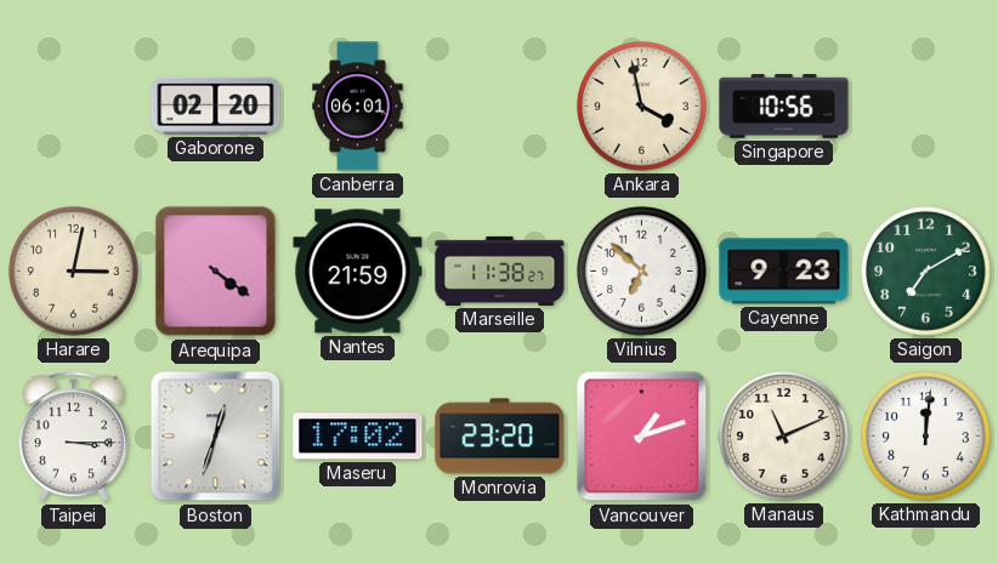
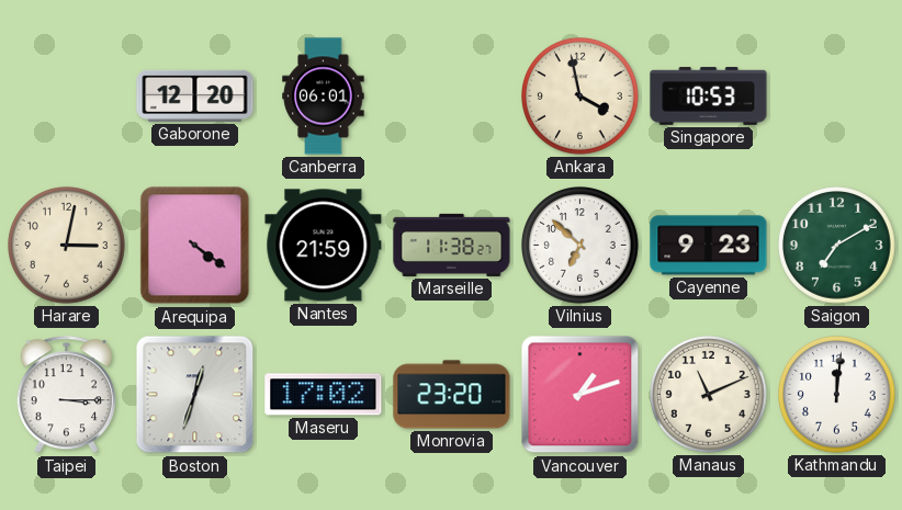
Gaborone: 02:20 -> 12:20
Singapore: 10:56 -> 10:53
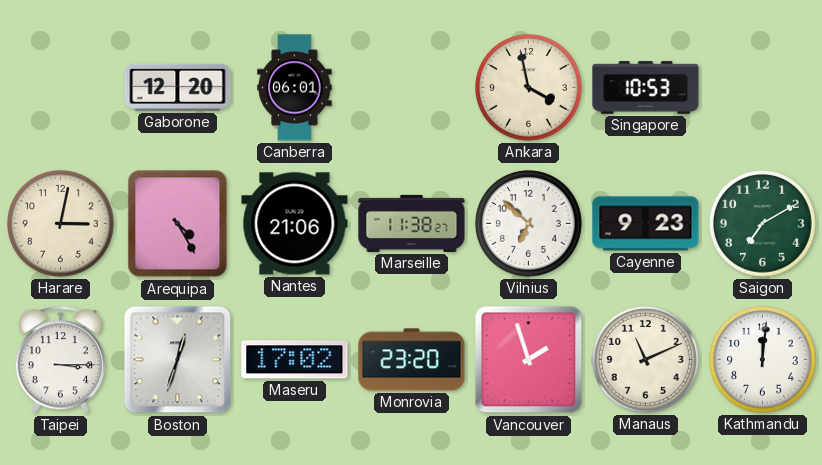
Arequipa: 4:21 -> 4:25
Nantes: 21:59 -> 21:06
Vancouver: 1:12 -> 1:57
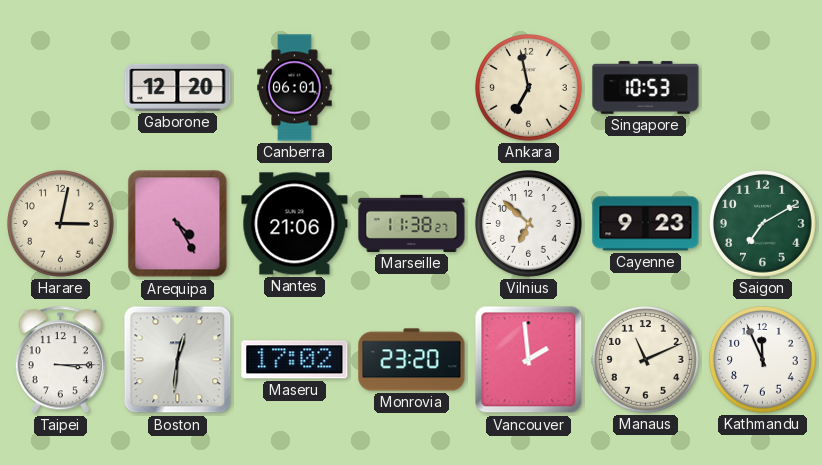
Ankara: 3:58 -> 6:58
Boston: 12:33 -> 12:31
Vancouver: 1:57 -> 1:59
Kathmandu: 12:01 -> 11:56
